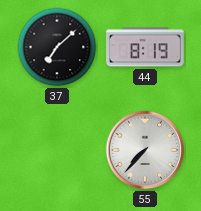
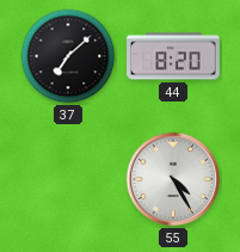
44: 8:19 -> 8:20
55: 7:37 -> 4:25
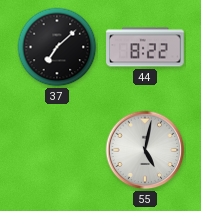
44: 8:20 -> 8:22
55: 4:25 -> 5:02
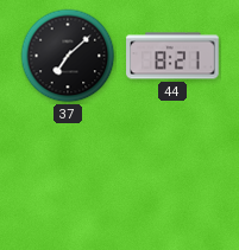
44: 8:22 -> 8:21
55: 5:02 -> none
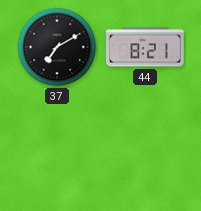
37: 7:08 -> 7:10
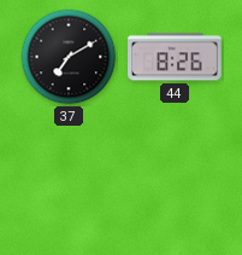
44: 8:21 -> 8:26
